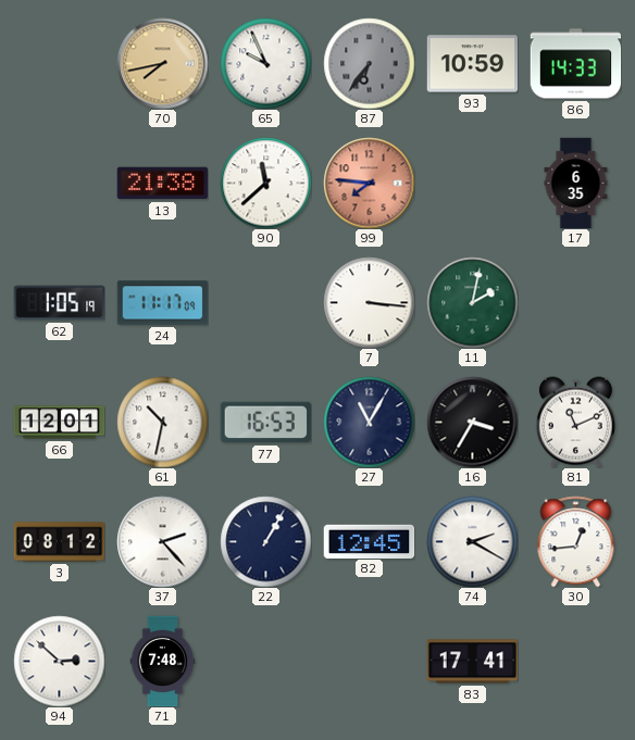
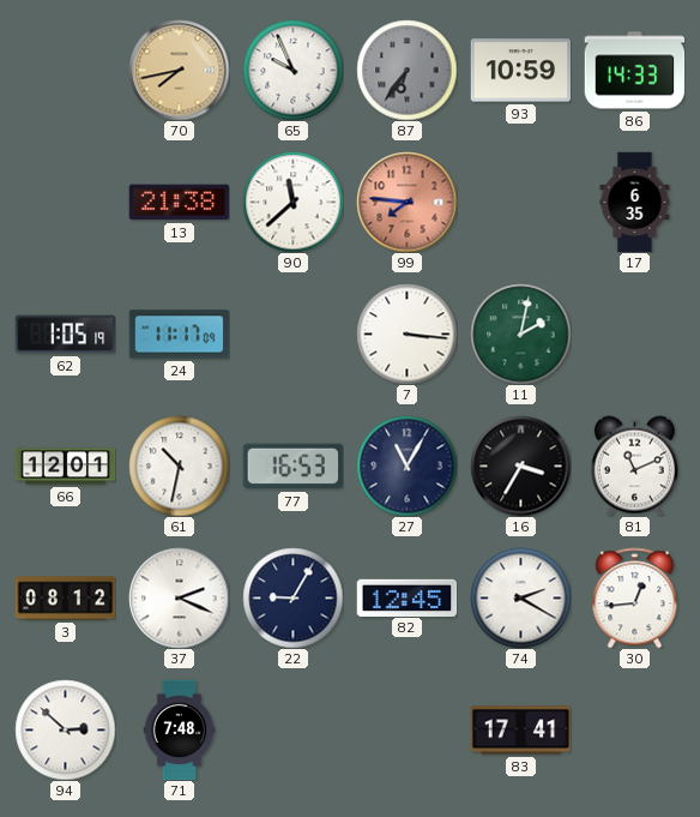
37: 2:23 -> 2:19
22: 1:05 -> 9:05
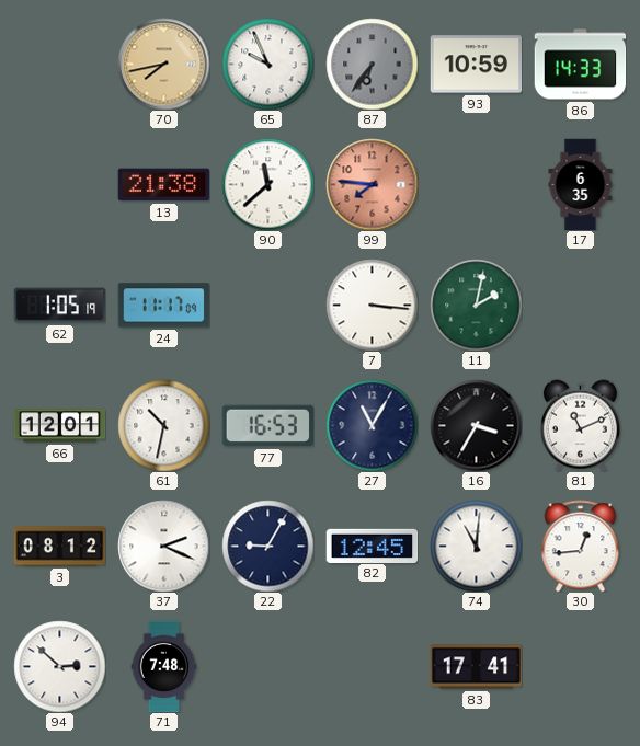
74: 2:20 -> 11:01
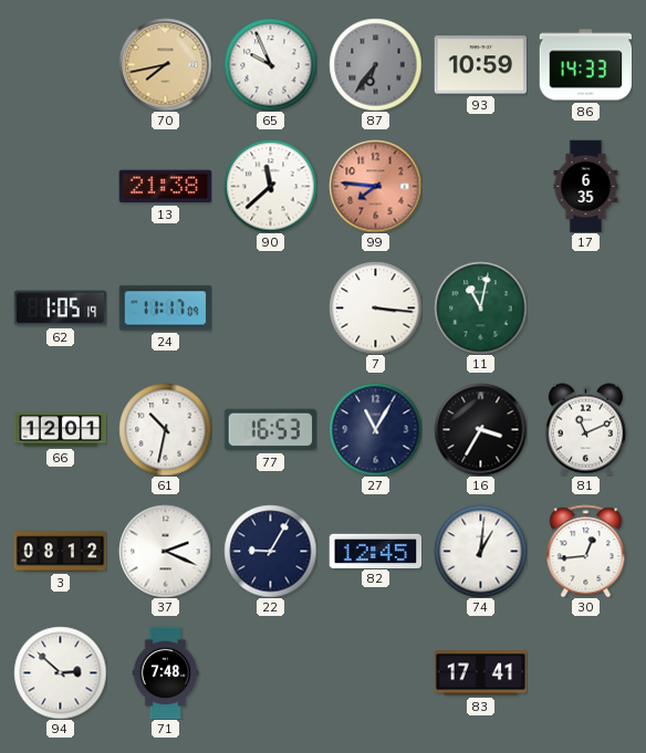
11: 2:02 -> 11:02
74: 11:01 -> 1:01
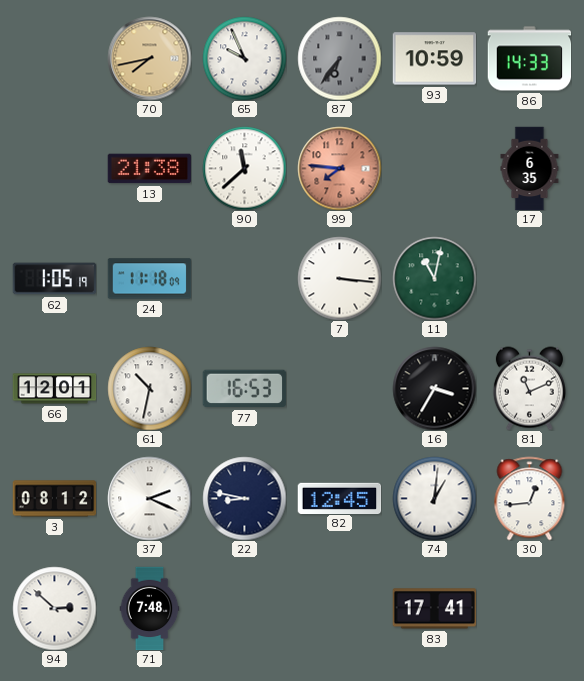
24: 11:17 -> 11:18
27: 11:05 -> none
22: 9:05 -> 8:47
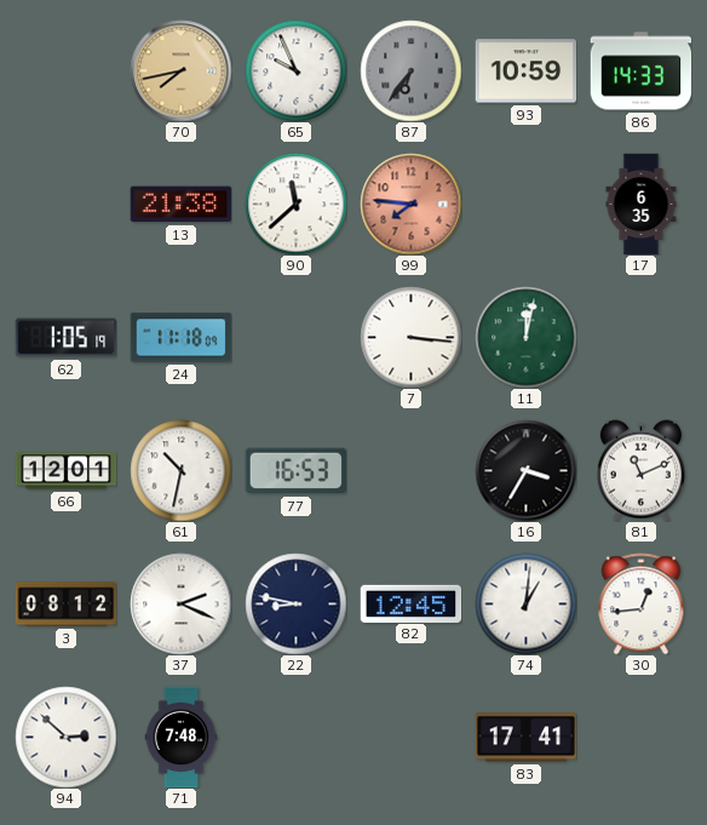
11: 11:02 -> 12:02
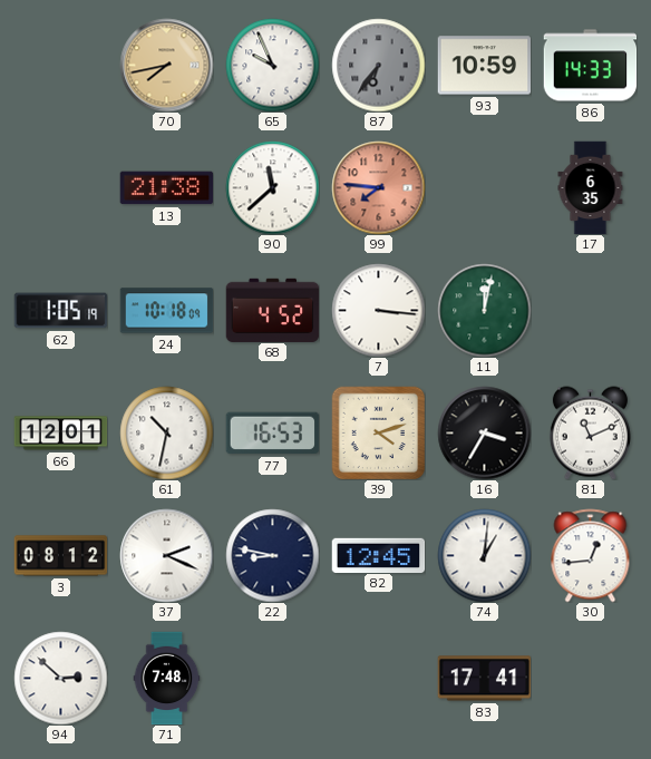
24: 11:18 -> 10:18
68: none -> 4:52
39: none -> 4:12
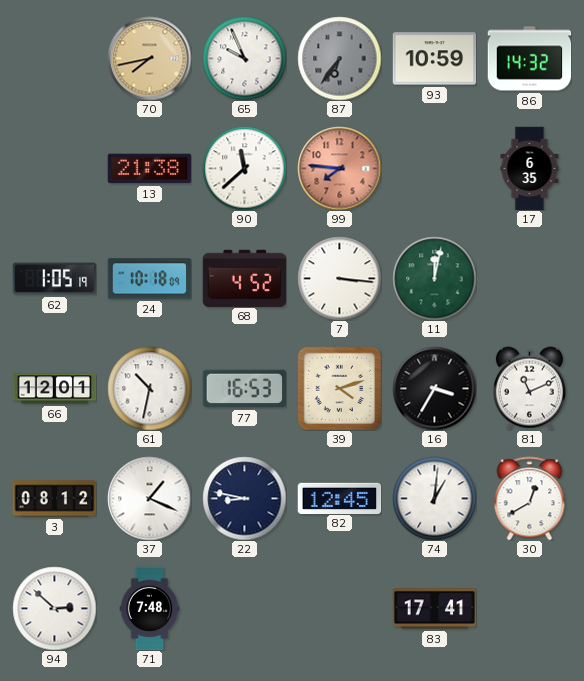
86: 14:33 -> 14:32
37: 2:19 -> 1:19
30: 12:44 -> 12:40
